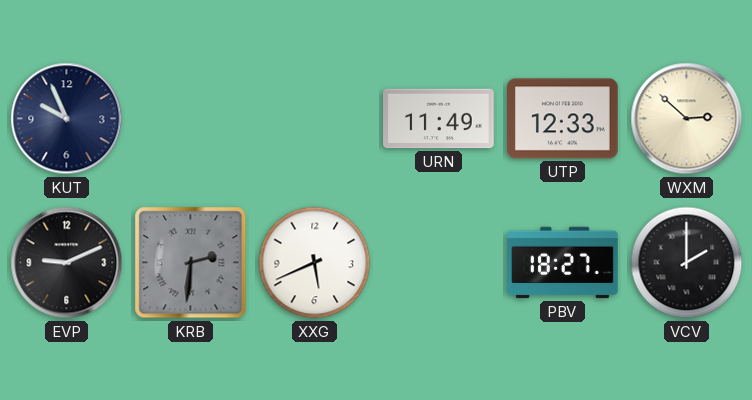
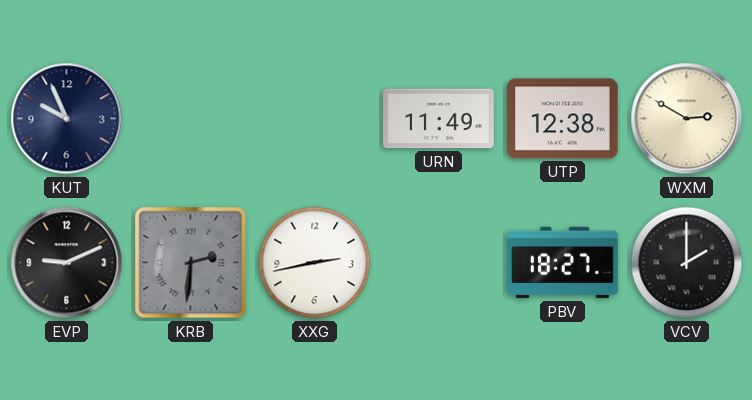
UTP: 12:33 -> 12:38
WXM: 2:52 -> 2:50
XXG: 5:41 -> 2:43
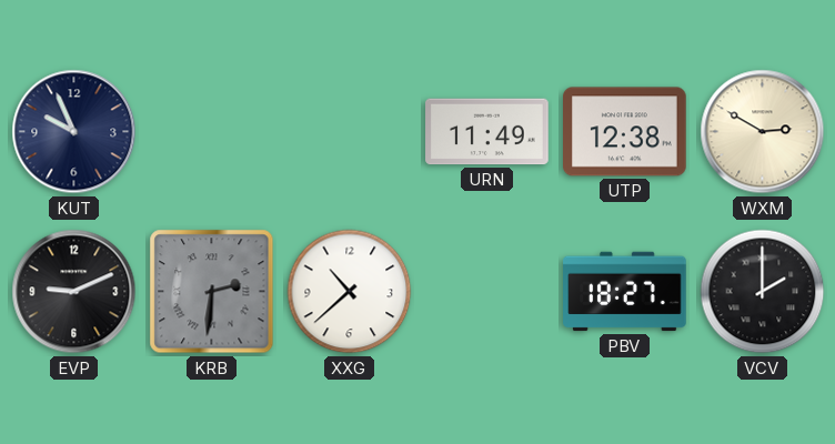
XXG: 2:43 -> 10:38
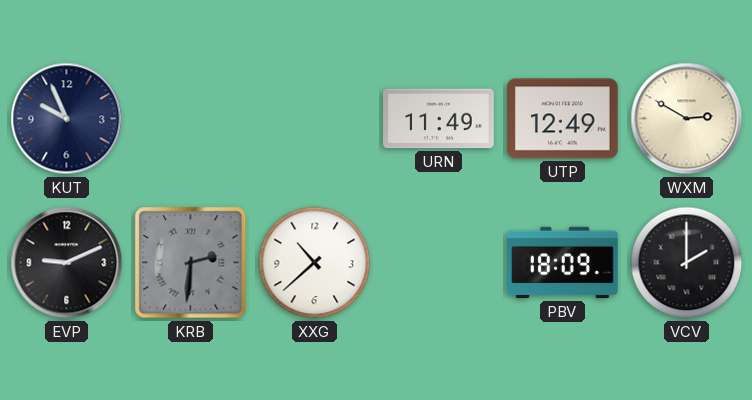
UTP: 12:38 -> 12:49
PBV: 18:27 -> 18:09
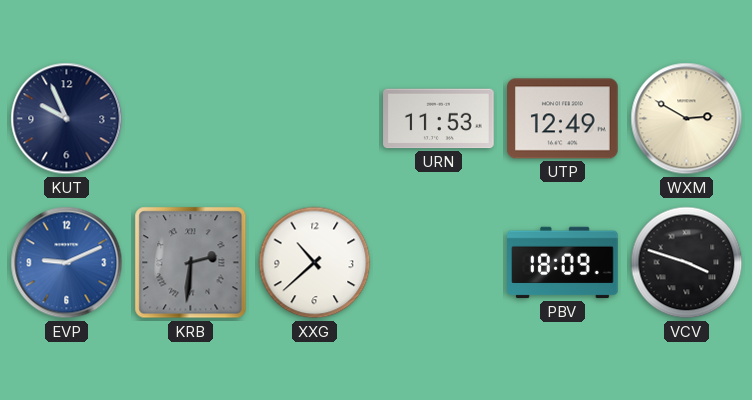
URN: 11:49 -> 11:53
EVP dial: black -> blue
VCV: 2:00 -> 3:48
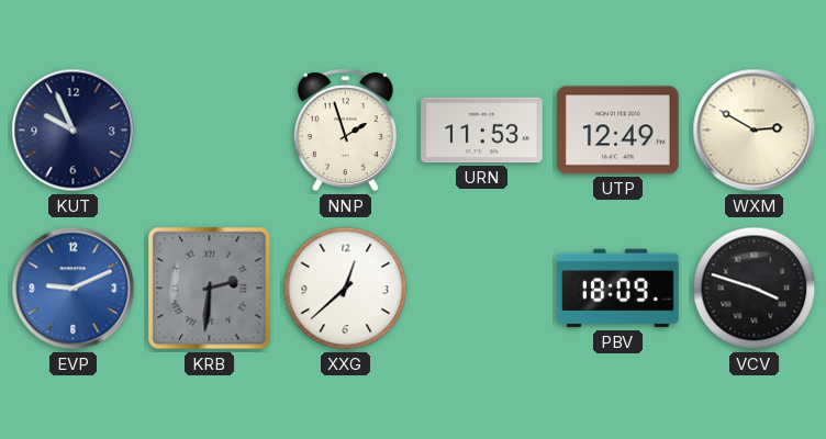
NNP: none -> 1:57
XXG: 10:38 -> 12:38
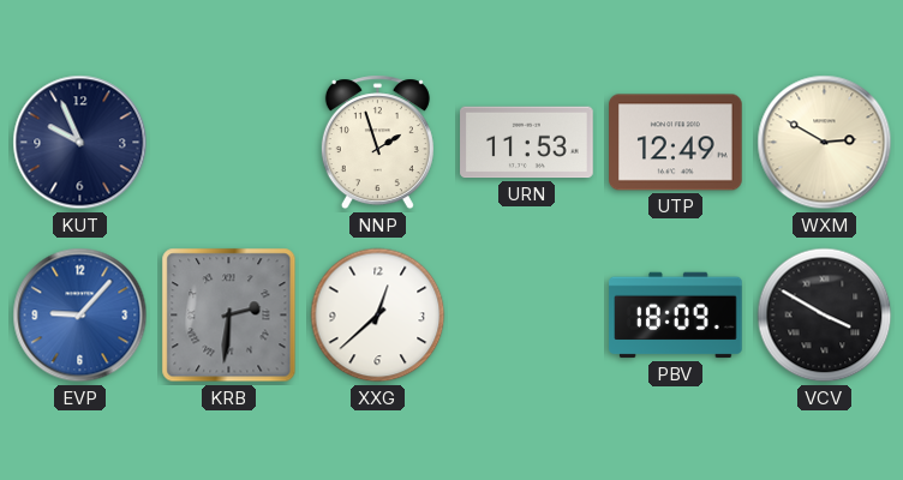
EVP: 9:11 -> 9:07
VCV: 3:48 -> 3:50
